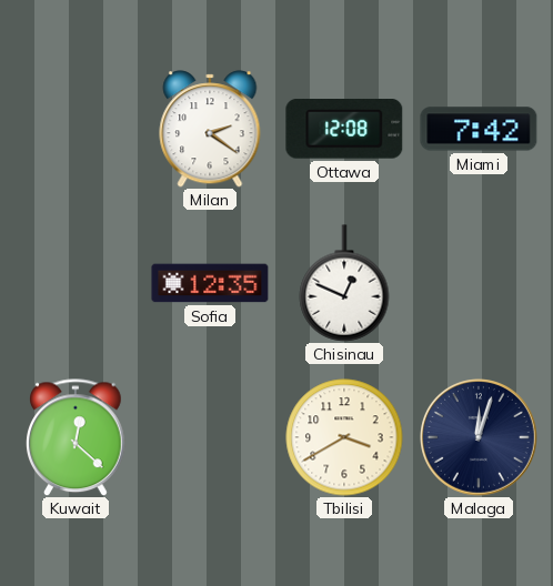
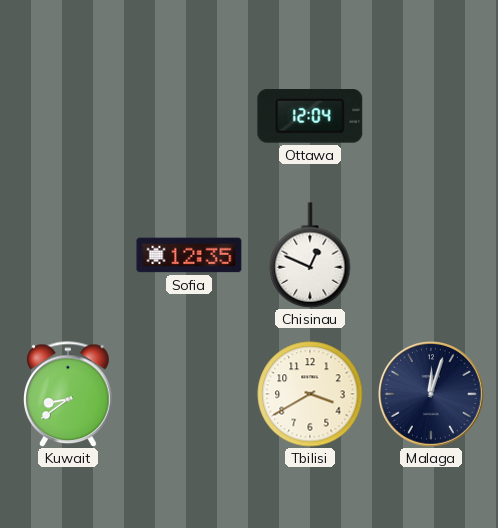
Milan: 2:21 -> none
Ottawa: 12:08 -> 12:04
Miami: 7:42 -> none
Kuwait: 12:22 -> 8:39
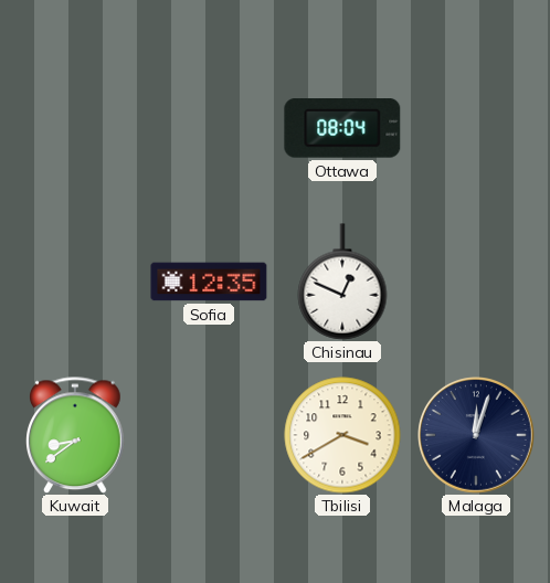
Ottawa: 12:04 -> 08:04
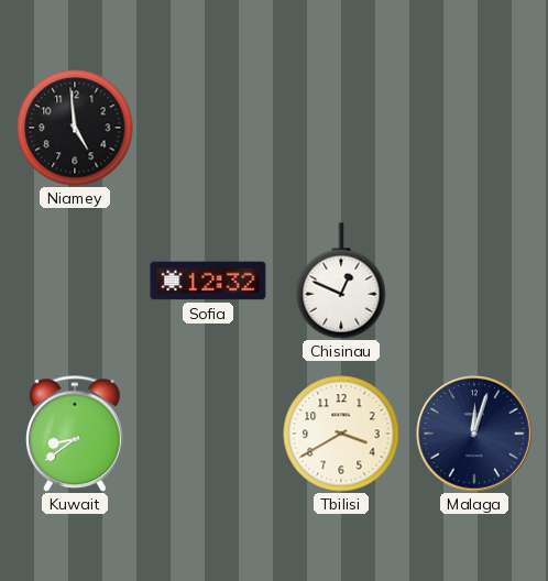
Niamey: none -> 4:59
Ottawa: 08:04 -> none
Sofia: 12:35 -> 12:32
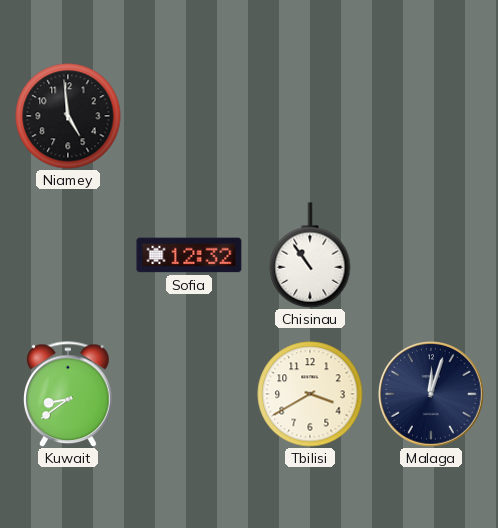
Chisinau: 12:49 -> 10:54
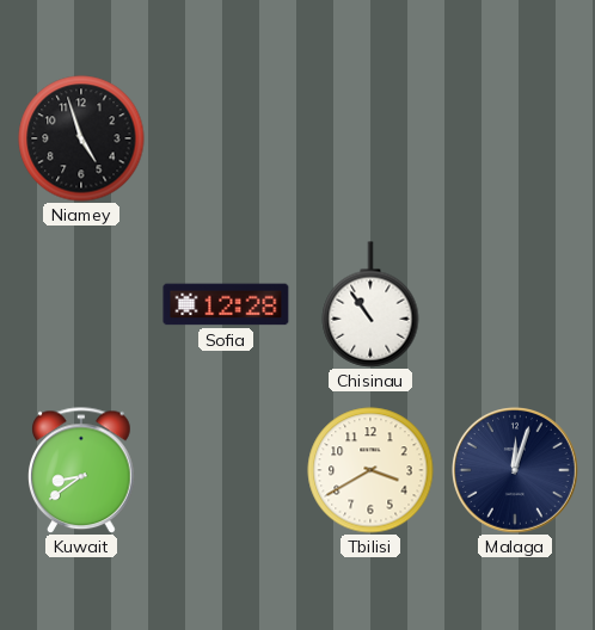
Niamey: 4:59 -> 4:57
Sofia: 12:32 -> 12:28
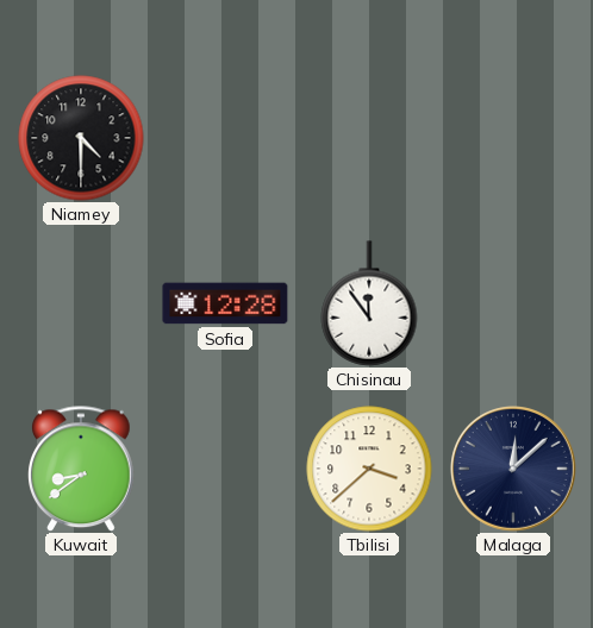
Niamey: 4:57 -> 4:30
Chisinau: 10:54 -> 11:54
Tbilisi: 3:40 -> 3:38
Malaga: 12:03 -> 12:08
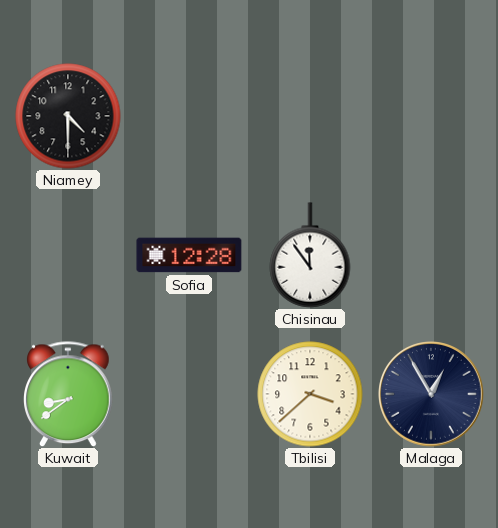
Malaga: 12:08 -> 12:55
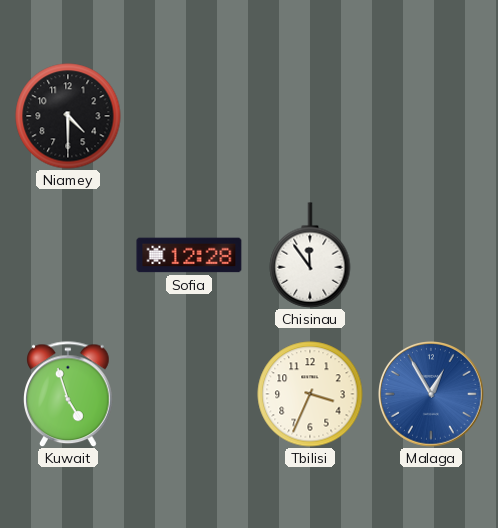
Kuwait: 8:39 -> 4:57
Tbilisi: 3:38 -> 3:34
Malaga dial: navy -> blue
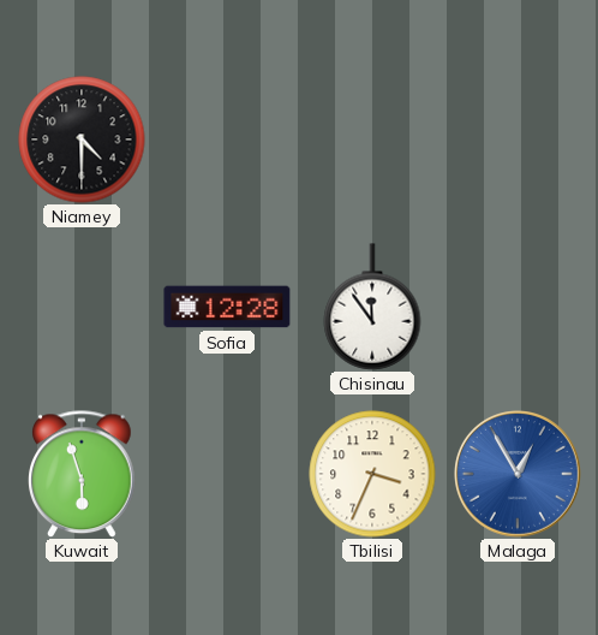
Kuwait: 4:57 -> 5:57
